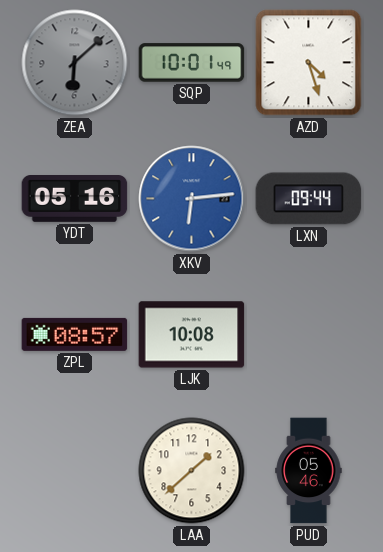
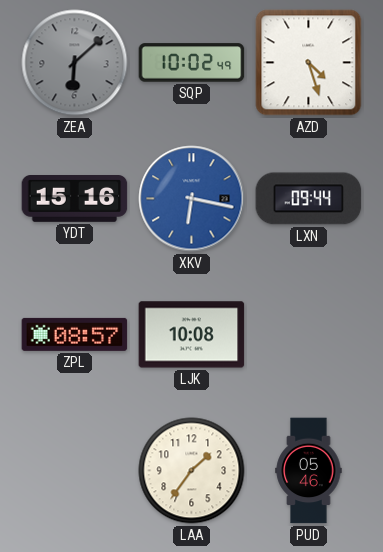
SQP: 10:01 -> 10:02
YDT: 05:16 -> 15:16
XKV: 6:14 -> 6:17
LAA: 1:38 -> 1:36
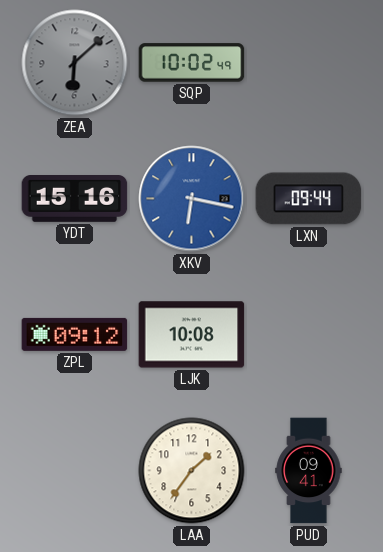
AZD: 4:27 -> none
ZPL: 08:57 -> 09:12
PUD: 05:46 -> 09:41
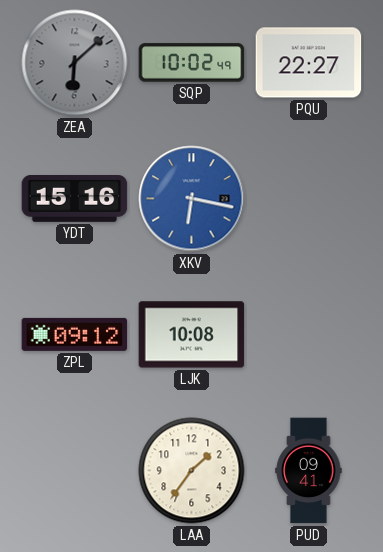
PQU: none -> 22:27
LXN: 09:44 -> none
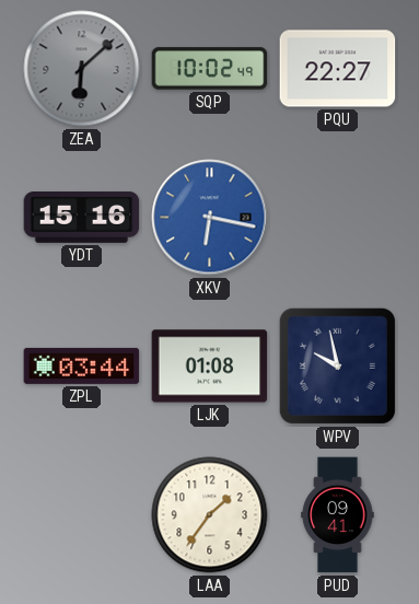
ZPL: 09:12 -> 03:44
LJK: 10:08 -> 01:08
WPV: none -> 9:58
